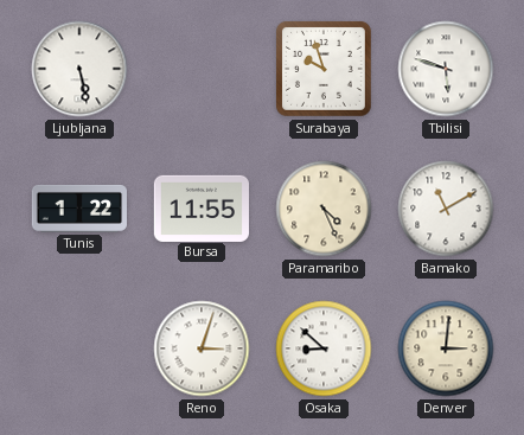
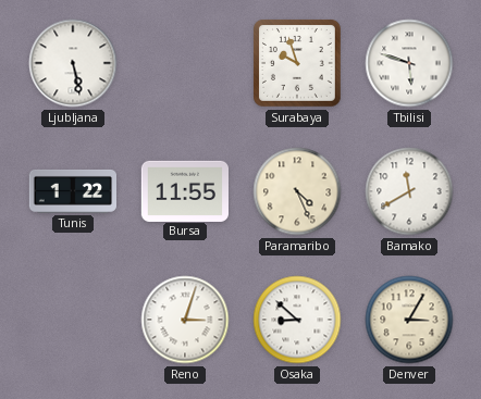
Bamako: 11:10 -> 11:40
Denver: 3:01 -> 3:05
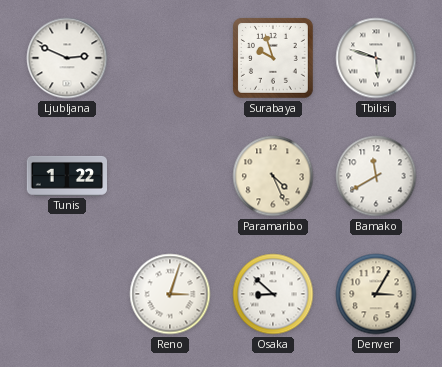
Ljubljana: 5:28 -> 2:49
Bursa: 11:55 -> none
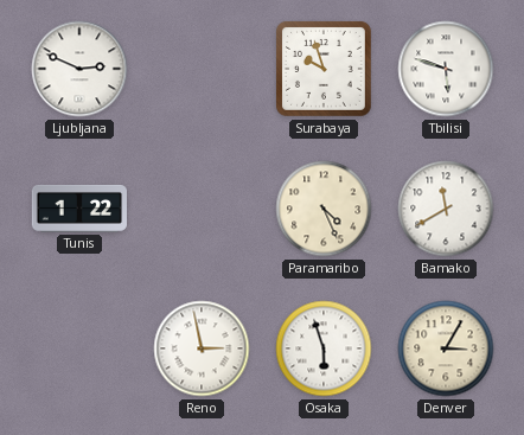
Reno: 3:03 -> 2:58
Osaka: 8:52 -> 5:57
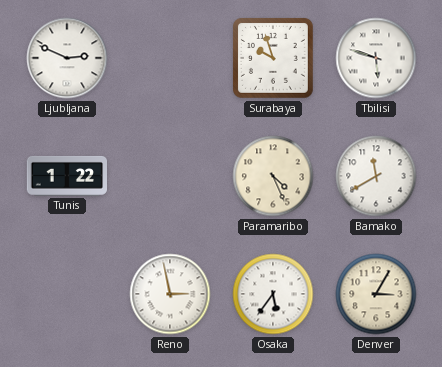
Osaka: 5:57 -> 5:36
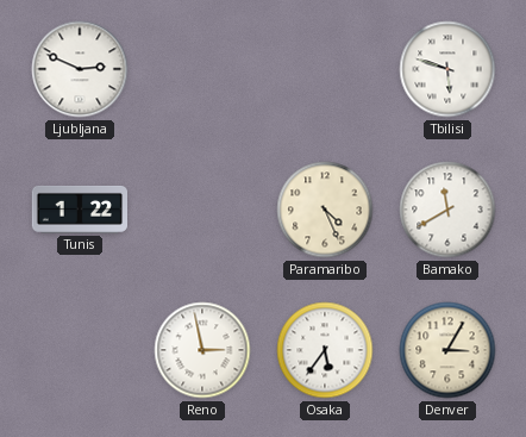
Surabaya: 9:57 -> none
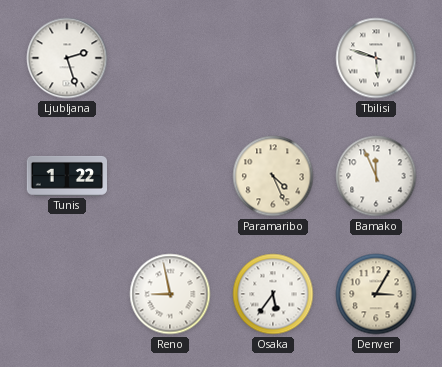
Ljubljana: 2:49 -> 2:27
Bamako: 11:40 -> 11:56
Reno: 2:58 -> 8:58
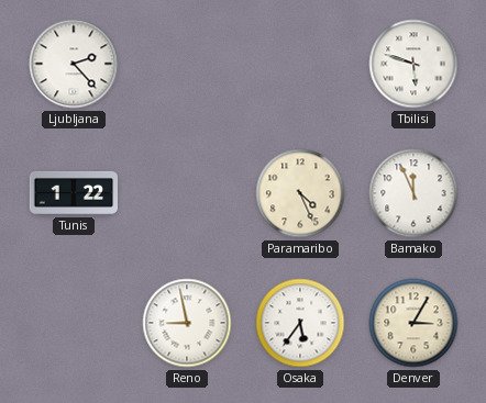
Ljubljana: 2:27 -> 2:23
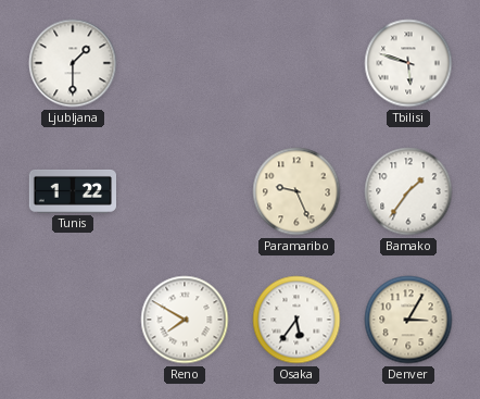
Ljubljana: 2:23 -> 1:30
Paramaribo: 4:26 -> 9:26
Bamako: 11:56 -> 1:36
Reno: 8:58 -> 7:50
